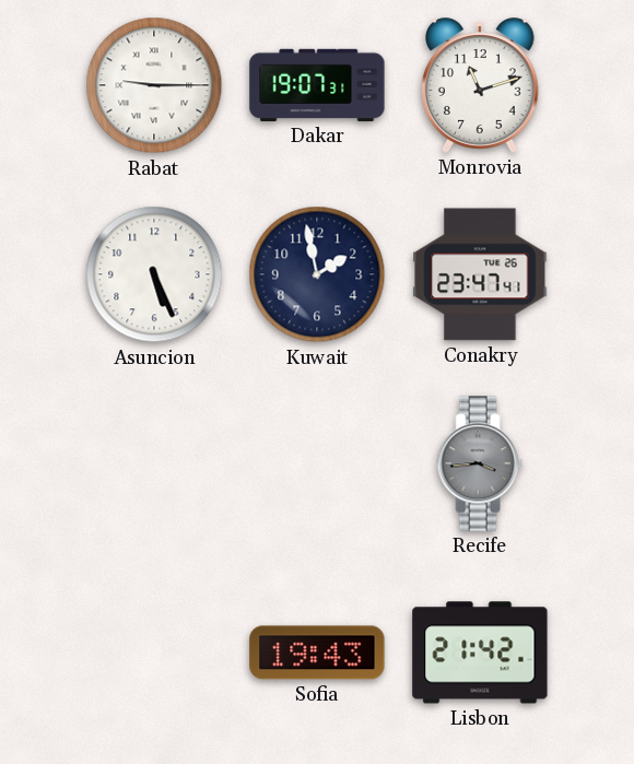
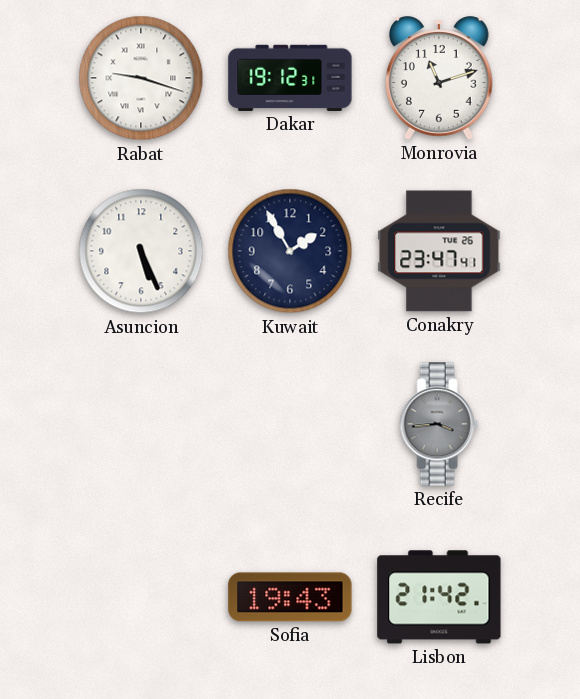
Rabat: 9:15 -> 9:18
Dakar: 19:07 -> 19:12
Kuwait: 1:58 -> 1:55
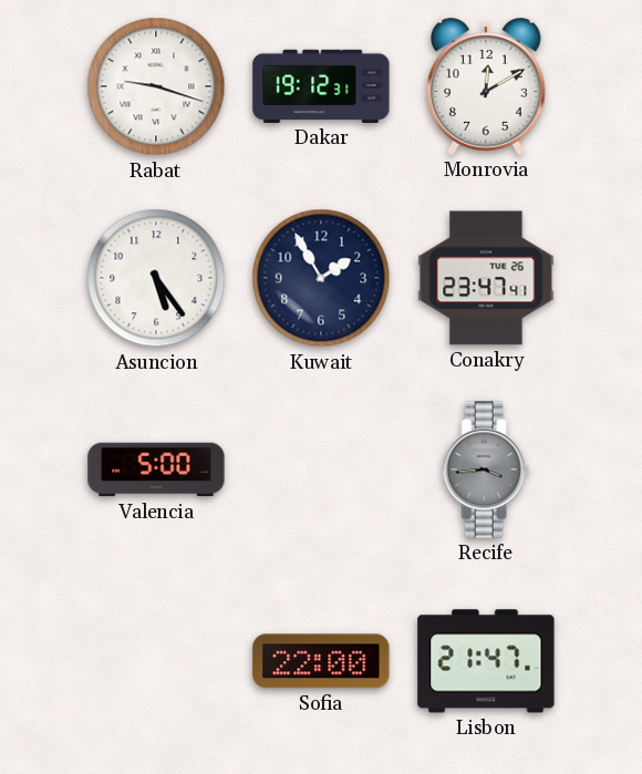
Monrovia: 11:12 -> 12:10
Asuncion: 5:26 -> 5:24
Valencia: none -> 5:00
Sofia: 19:43 -> 22:00
Lisbon: 21:42 -> 21:47
